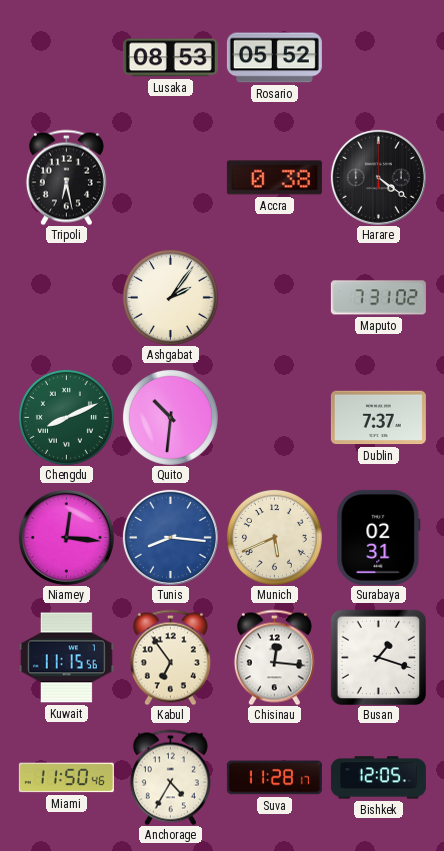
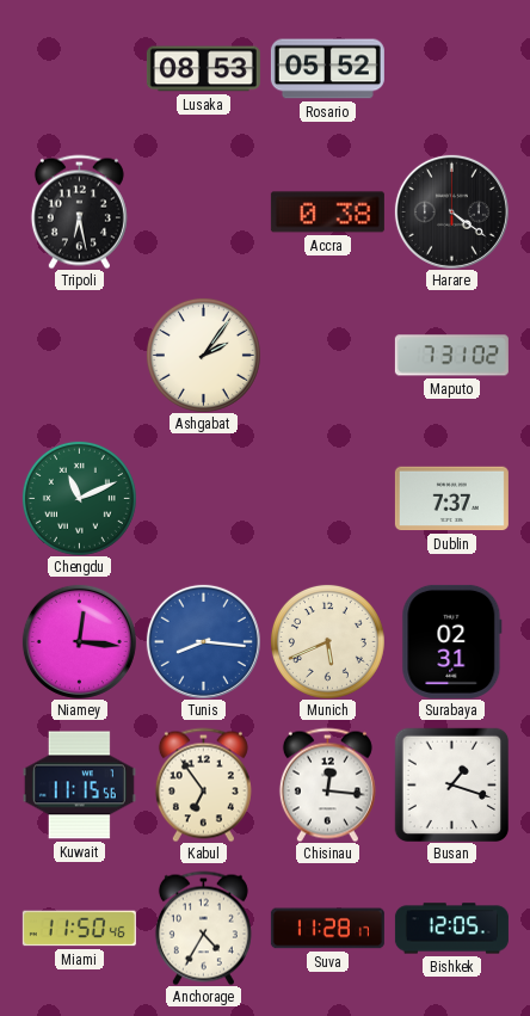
Chengdu: 8:11 -> 11:11
Quito: 10:31 -> none
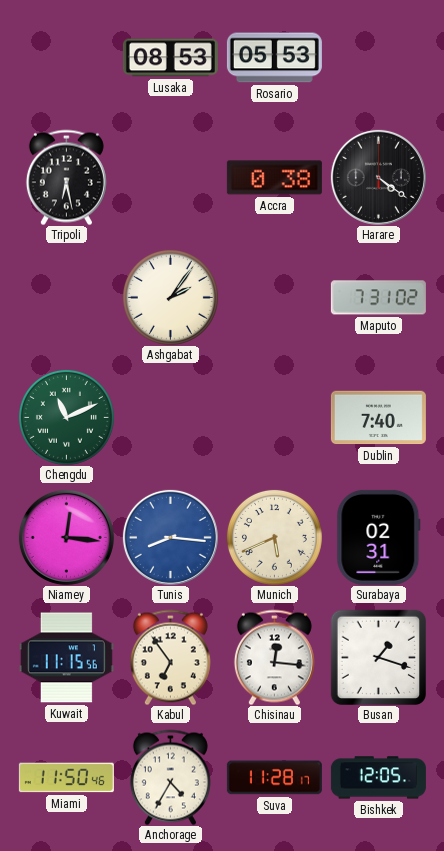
Rosario: 05:52 -> 05:53
Dublin: 7:37 -> 7:40
